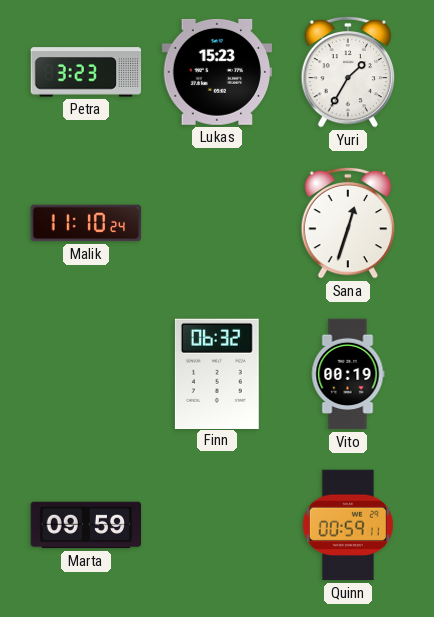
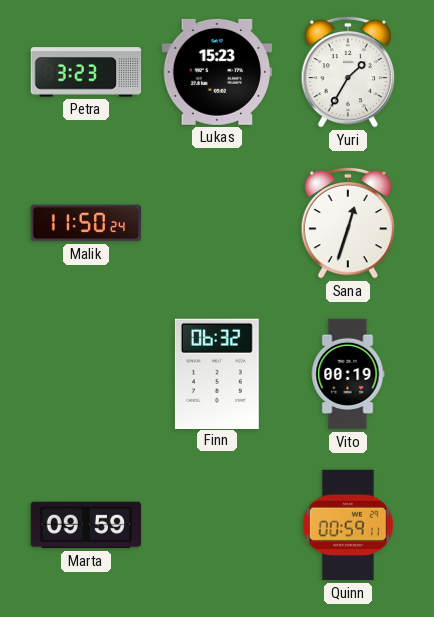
Malik: 11:10 -> 11:50
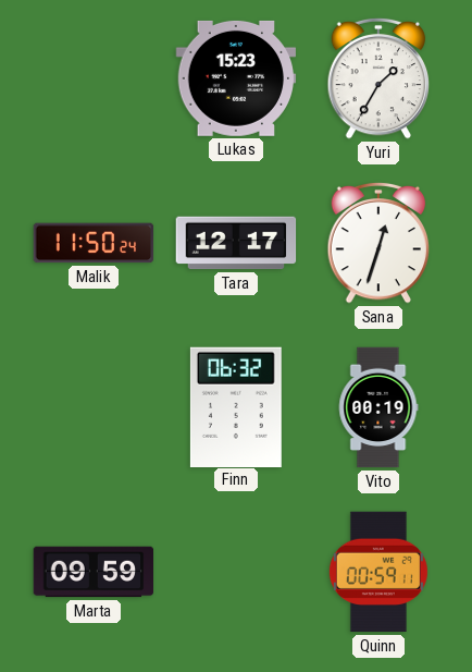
Petra: 3:23 -> none
Tara: none -> 12:17
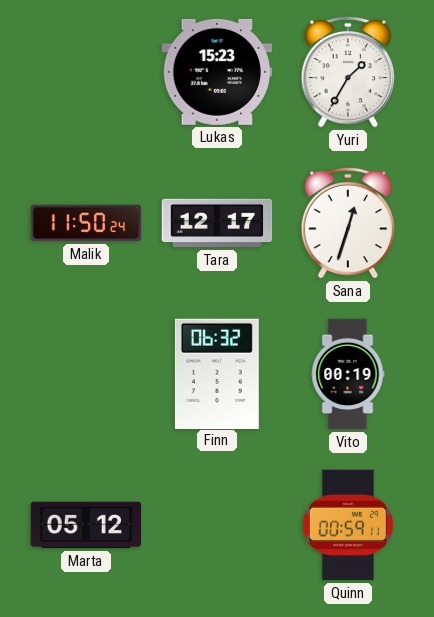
Marta: 09:59 -> 05:12
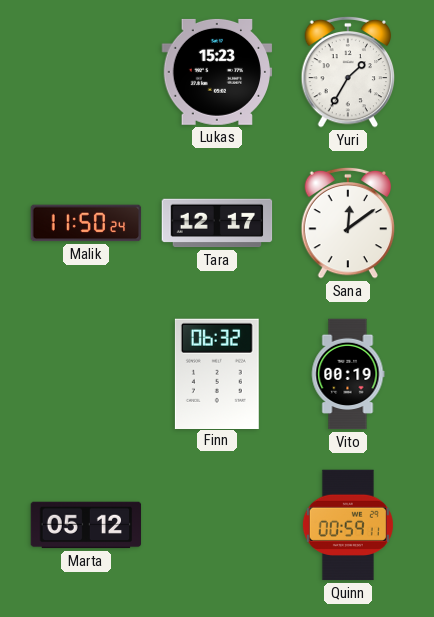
Sana: 12:33 -> 12:09
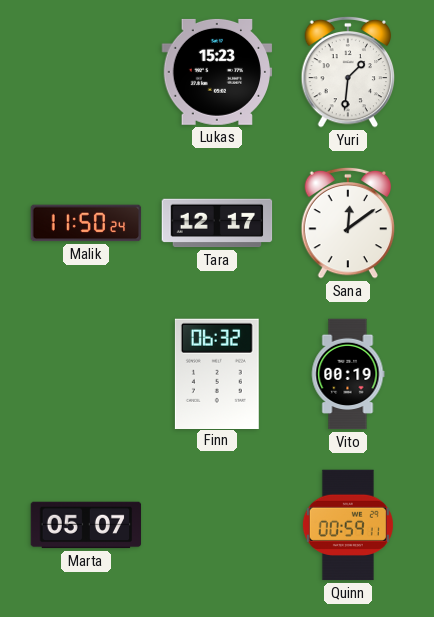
Yuri: 1:35 -> 1:31
Marta: 05:12 -> 05:07
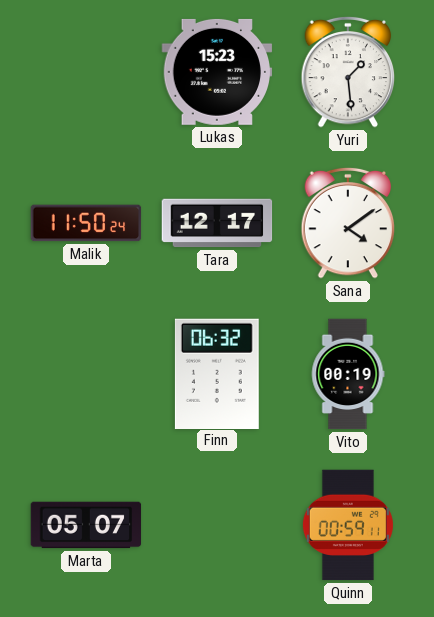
Yuri: 1:31 -> 1:29
Sana: 12:09 -> 4:09
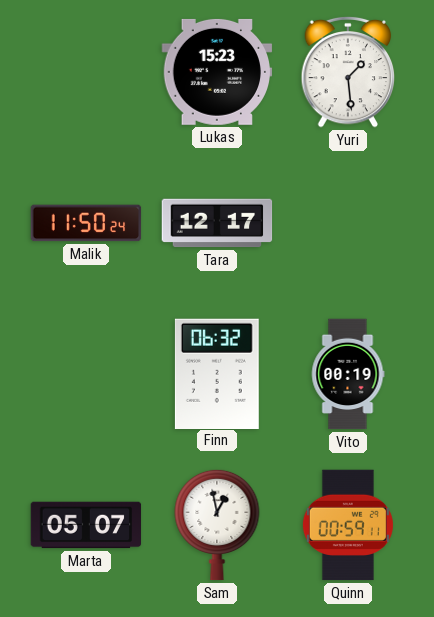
Sana: 4:09 -> none
Sam: none -> 12:58
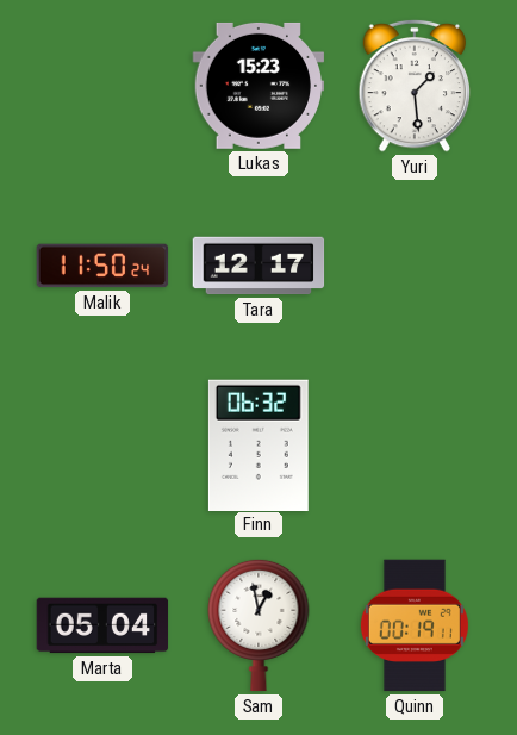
Vito: 00:19 -> none
Marta: 05:07 -> 05:04
Quinn: 00:59 -> 00:19
